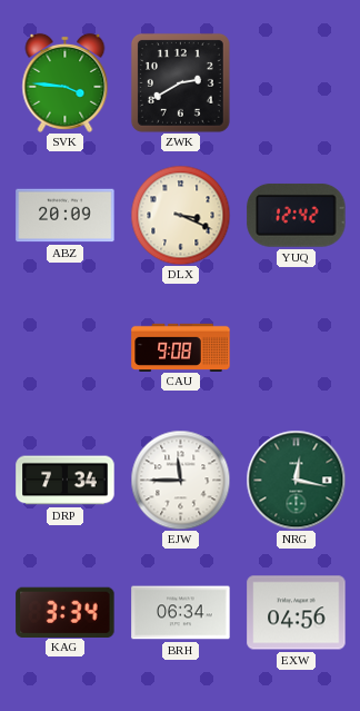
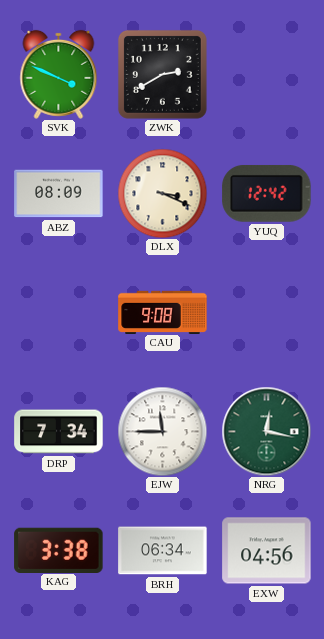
SVK: 3:46 -> 3:49
ABZ: 20:09 -> 08:09
KAG: 3:34 -> 3:38
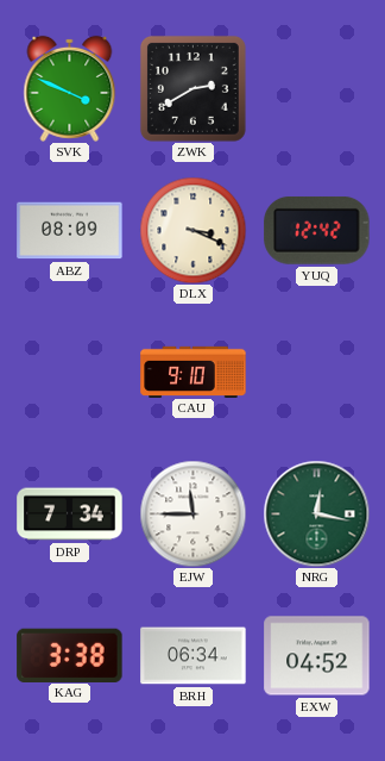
CAU: 9:08 -> 9:10
EXW: 04:56 -> 04:52
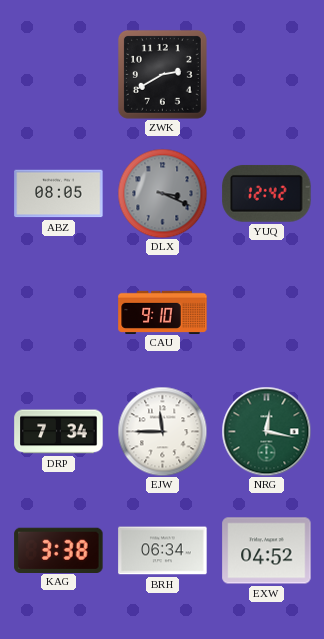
SVK: 3:49 -> none
ABZ: 08:09 -> 08:05
DLX dial: cream -> grey
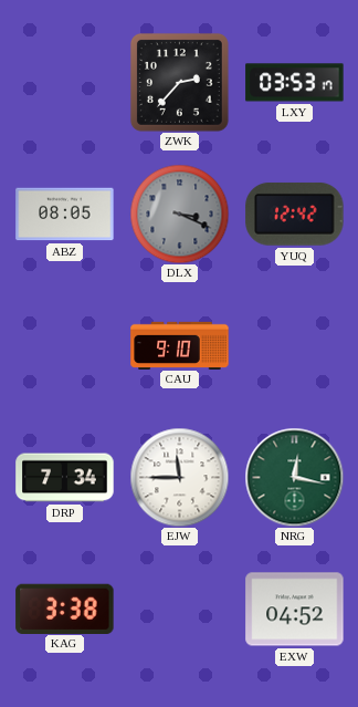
ZWK: 2:40 -> 2:37
LXY: none -> 03:53
BRH: 06:34 -> none
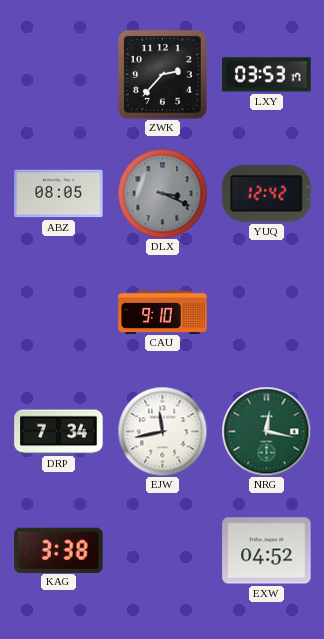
EJW: 11:45 -> 11:43
